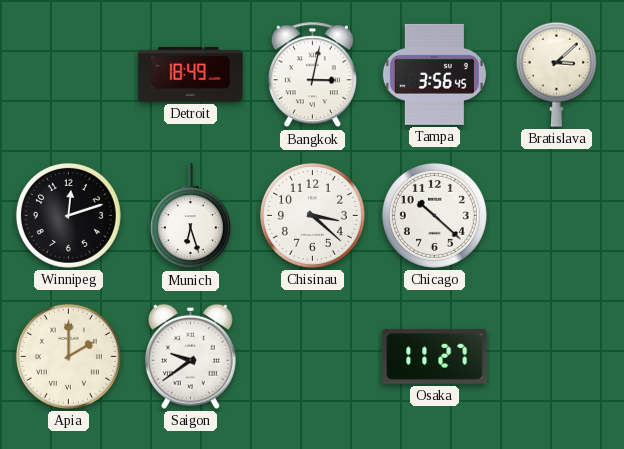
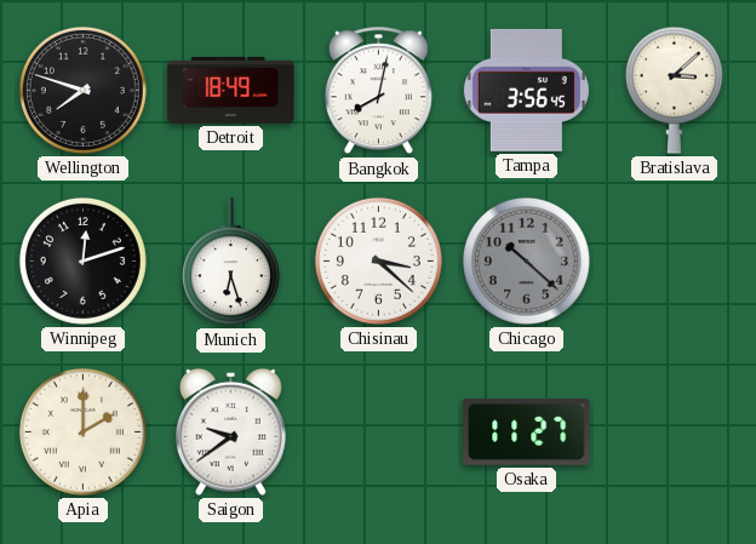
Wellington: none -> 7:48
Bangkok: 3:02 -> 8:02
Chicago dial: white -> grey
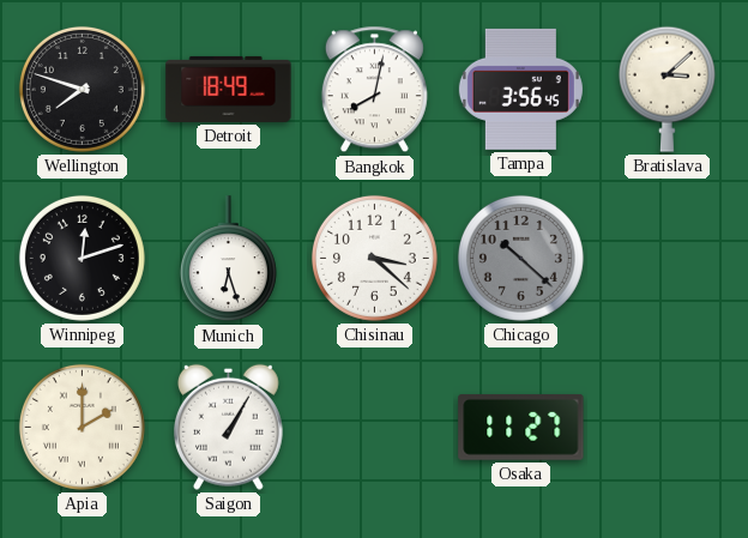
Saigon: 9:39 -> 1:05
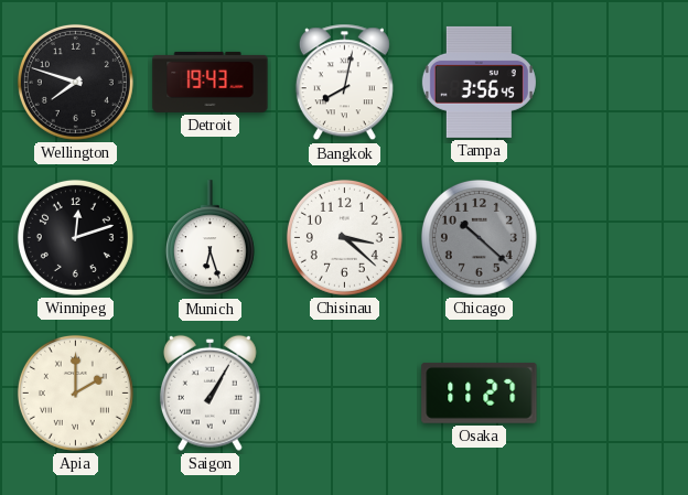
Detroit: 18:49 -> 19:43
Bratislava: 3:08 -> none
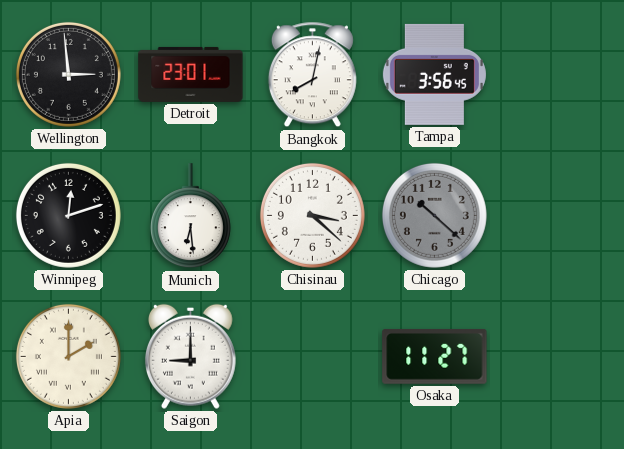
Wellington: 7:48 -> 2:59
Detroit: 19:43 -> 23:01
Munich: 6:27 -> 6:29
Saigon: 1:05 -> 9:00
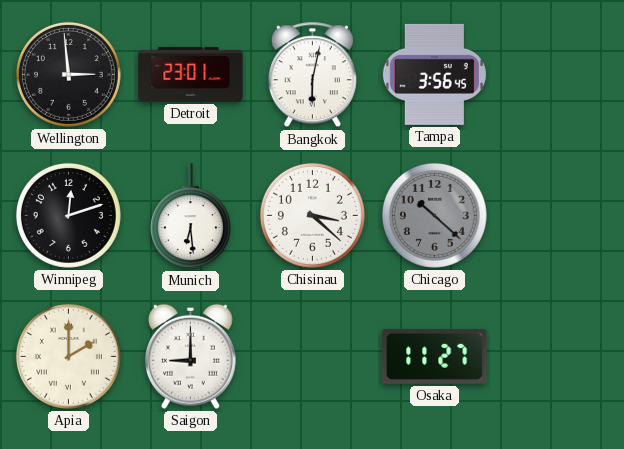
Bangkok: 8:02 -> 6:02
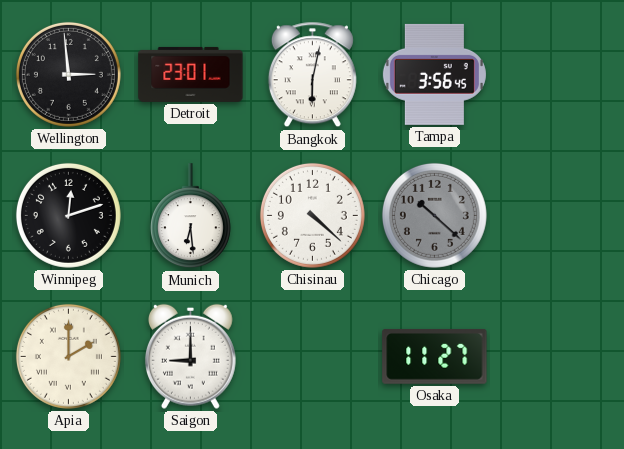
Chisinau: 3:22 -> 4:22
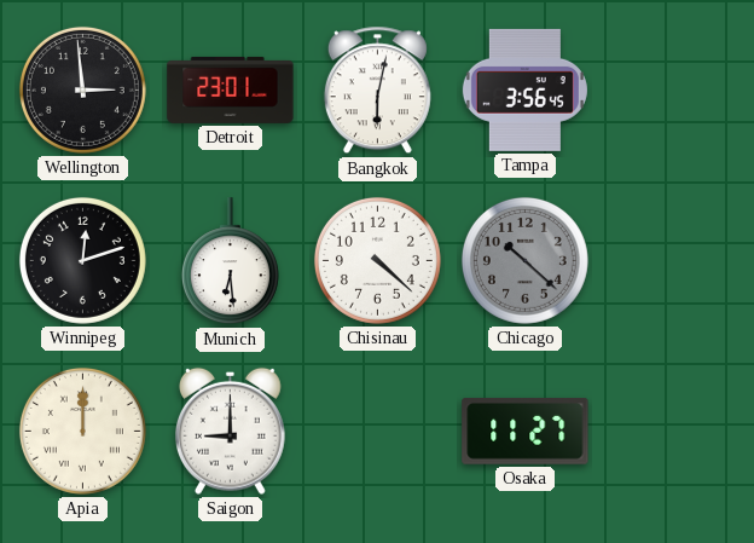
Apia: 2:00 -> 12:00
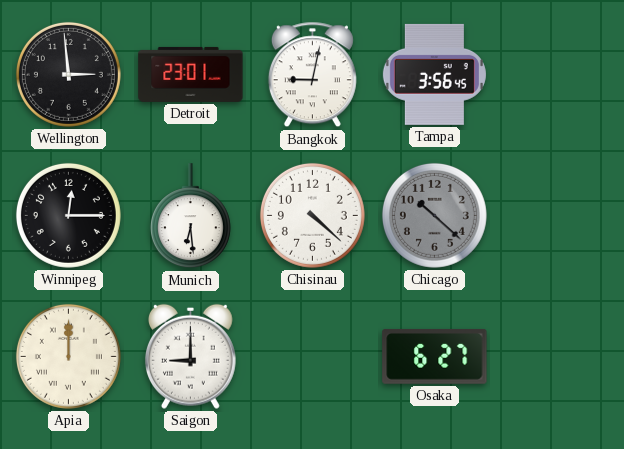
Bangkok: 6:02 -> 9:02
Winnipeg: 12:12 -> 12:15
Osaka: 11:27 -> 6:27
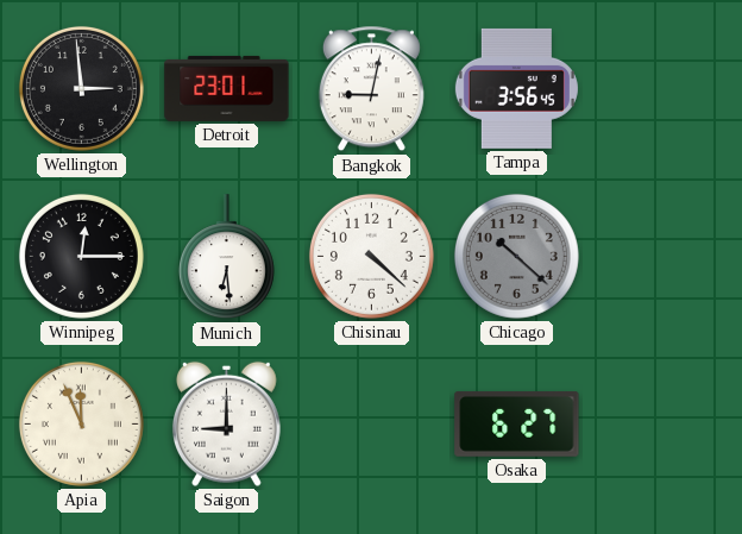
Apia: 12:00 -> 11:56
